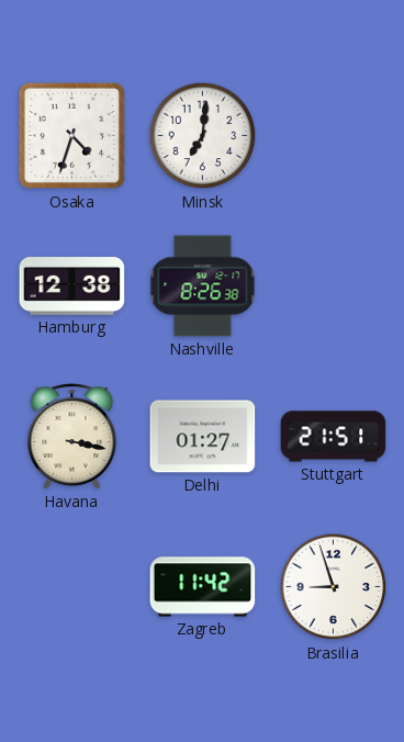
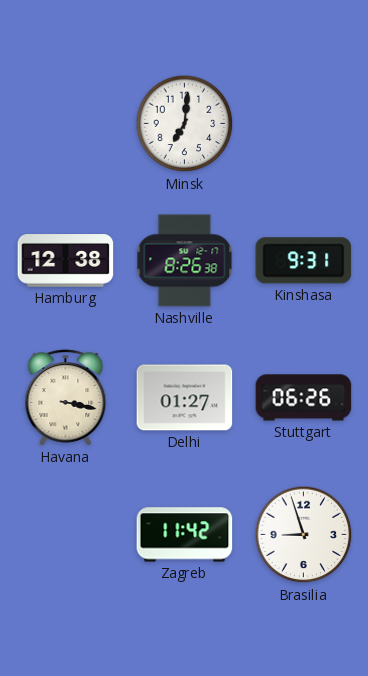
Osaka: 4:33 -> none
Kinshasa: none -> 9:31
Stuttgart: 21:51 -> 06:26
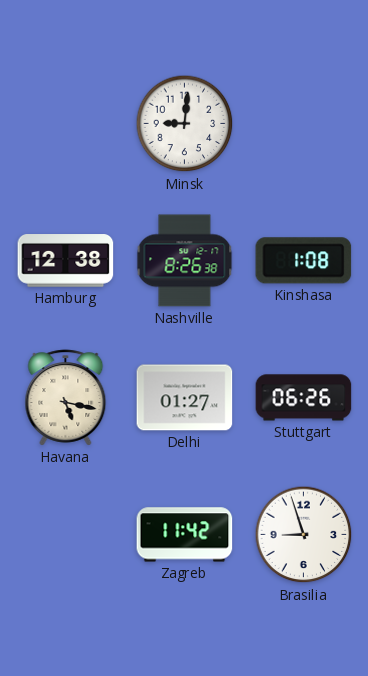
Minsk: 7:01 -> 9:01
Kinshasa: 9:31 -> 1:08
Havana: 3:17 -> 5:17
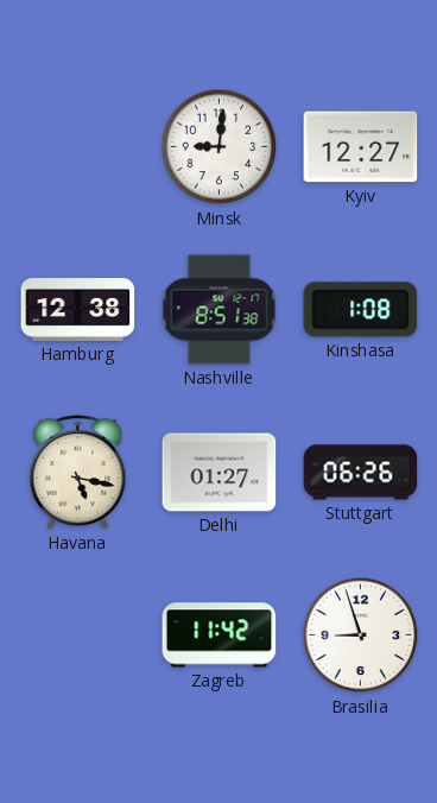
Kyiv: none -> 12:27
Nashville: 8:26 -> 8:51
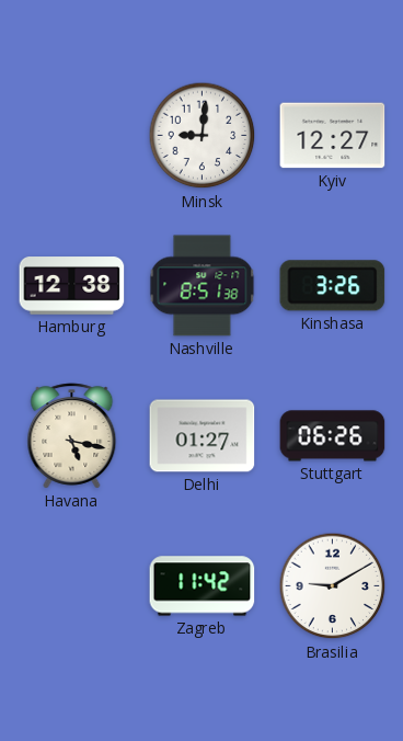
Kinshasa: 1:08 -> 3:26
Brasilia: 8:57 -> 9:10
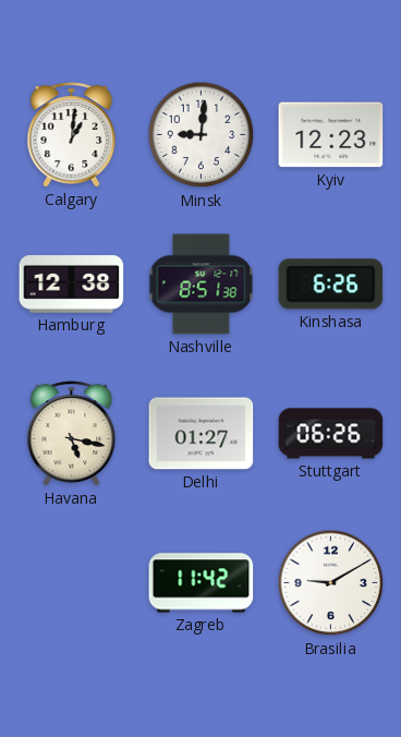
Calgary: none -> 1:01
Kyiv: 12:27 -> 12:23
Kinshasa: 3:26 -> 6:26
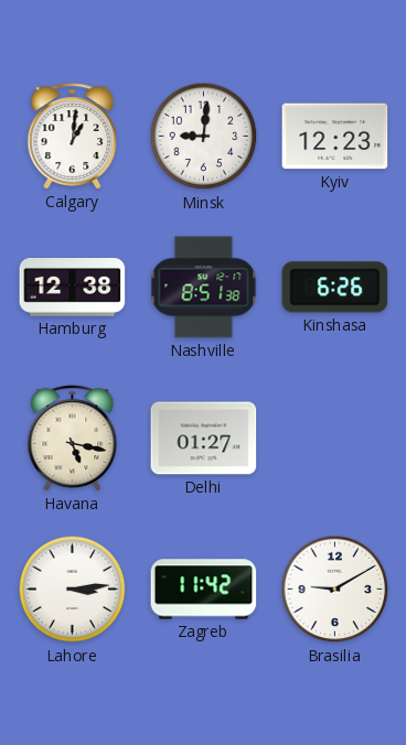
Stuttgart: 06:26 -> none
Lahore: none -> 3:14
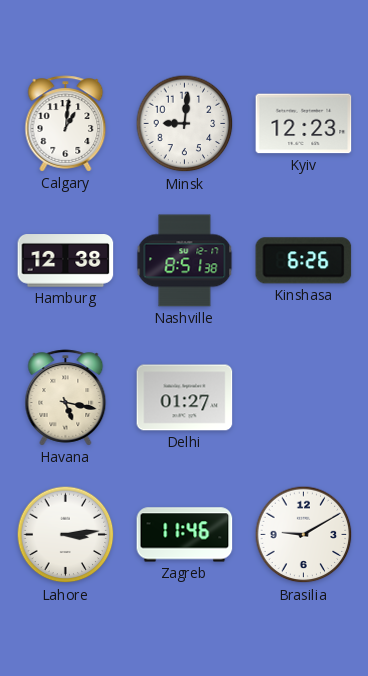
Zagreb: 11:42 -> 11:46
